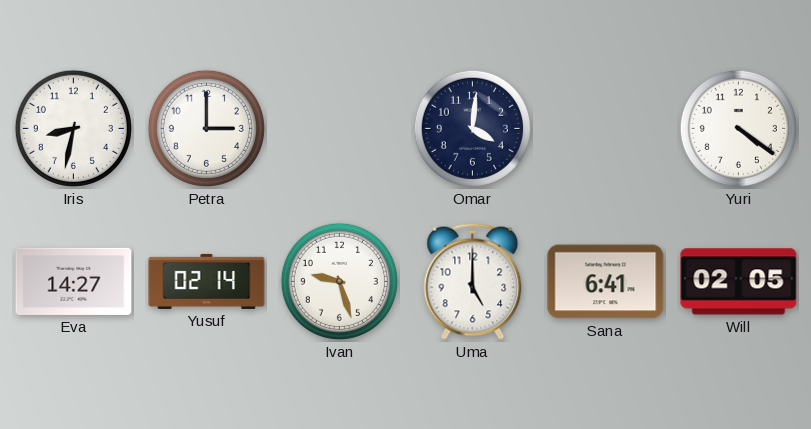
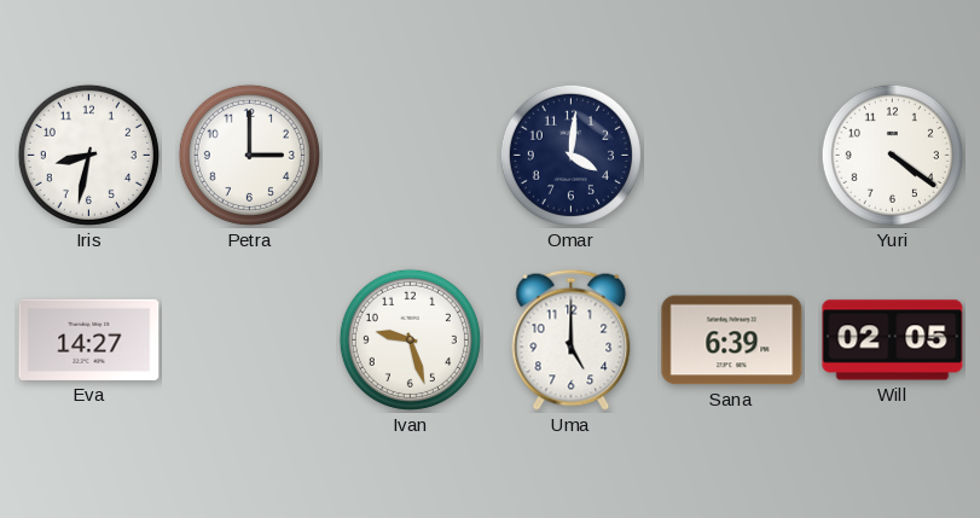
Yusuf: 02:14 -> none
Sana: 6:41 -> 6:39
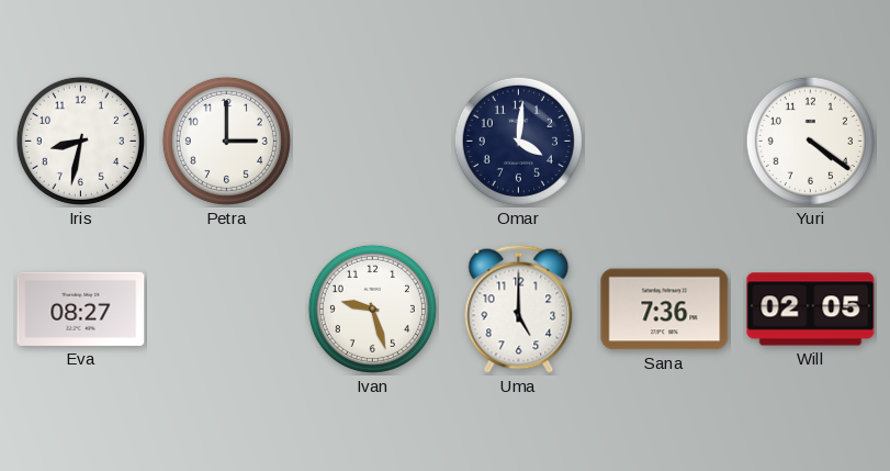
Eva: 14:27 -> 08:27
Sana: 6:39 -> 7:36
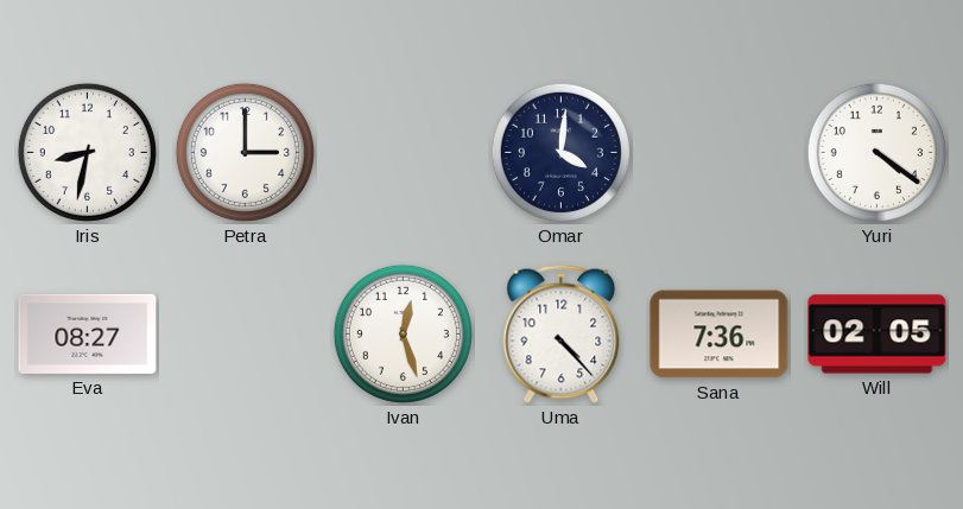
Ivan: 9:27 -> 12:27
Uma: 5:00 -> 4:23
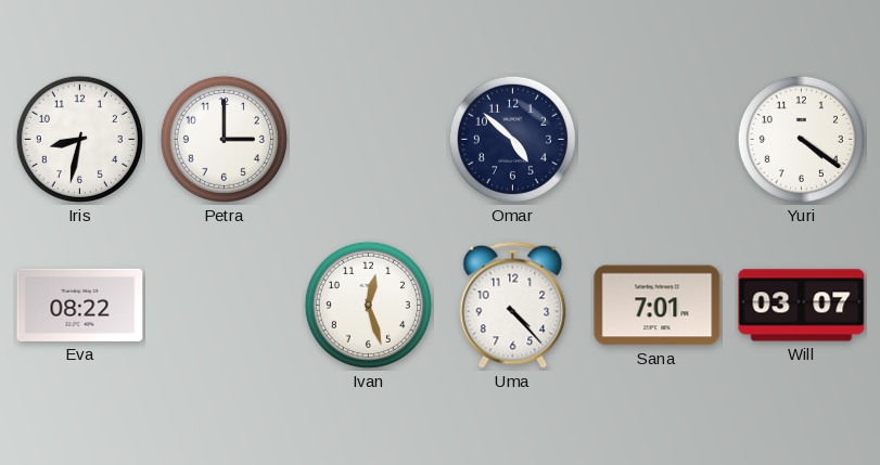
Omar: 4:01 -> 4:52
Eva: 08:27 -> 08:22
Sana: 7:36 -> 7:01
Will: 02:05 -> 03:07
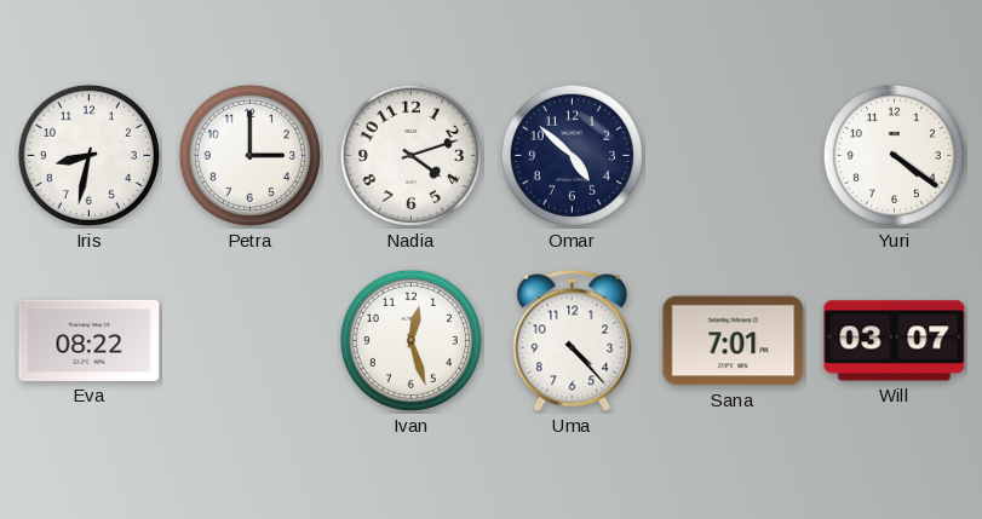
Nadia: none -> 4:12
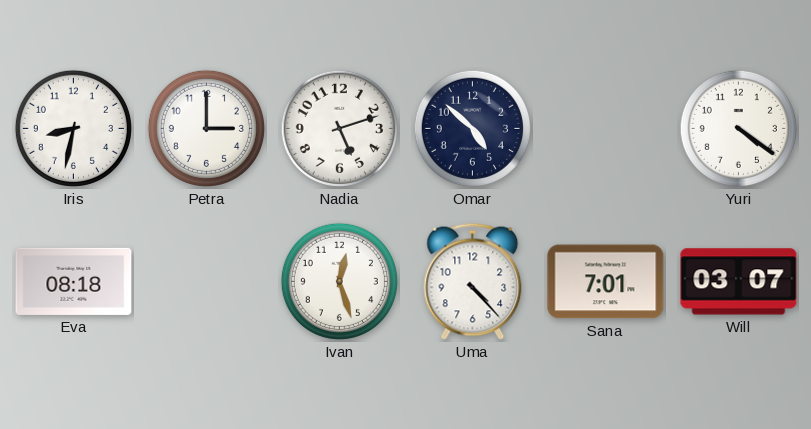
Nadia: 4:12 -> 5:12
Eva: 08:22 -> 08:18
